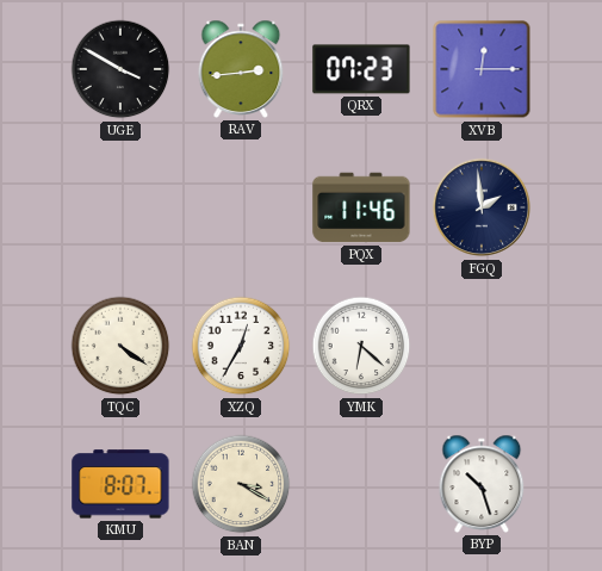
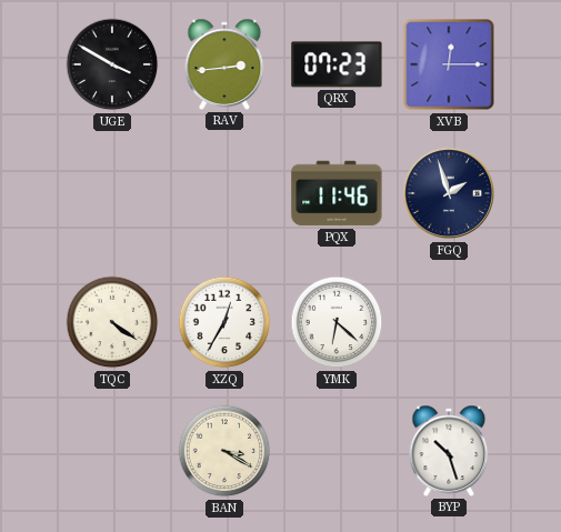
FGQ: 1:59 -> 1:57
KMU: 8:07 -> none
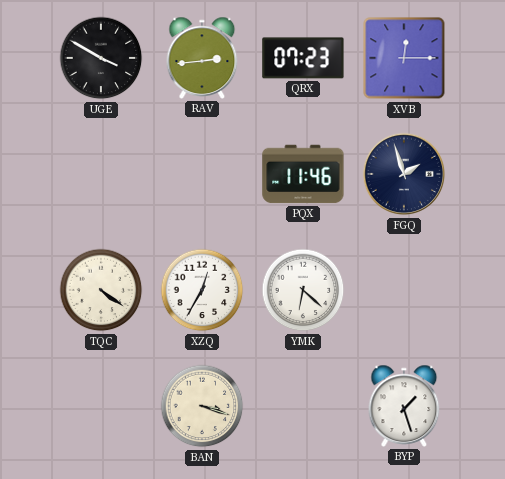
BAN: 3:20 -> 3:18
BYP: 10:27 -> 1:27
